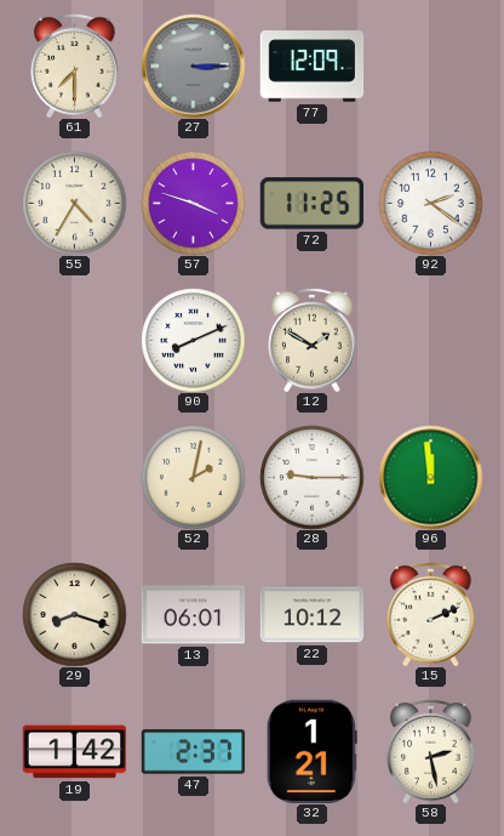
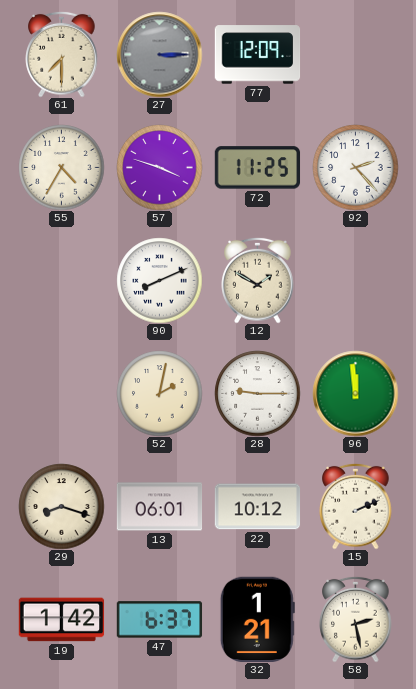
92: 2:21 -> 2:23
47: 2:37 -> 6:37
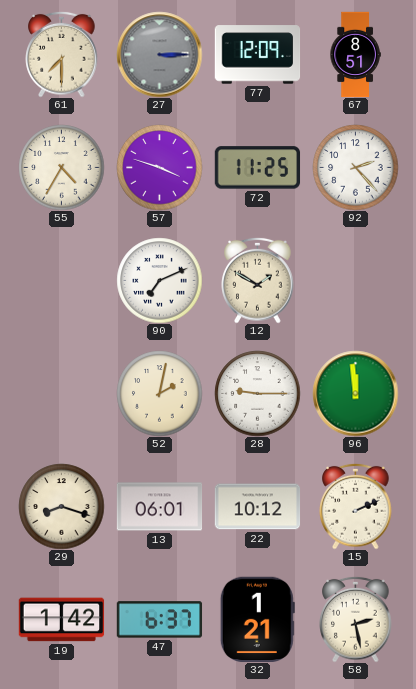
67: none -> 8:51
90: 8:11 -> 7:11
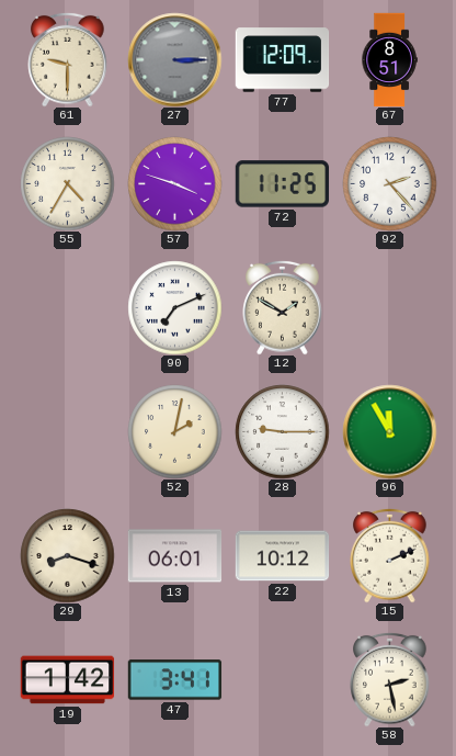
61: 7:30 -> 9:30
96: 11:59 -> 11:55
47: 6:37 -> 3:41
32: 1:21 -> none
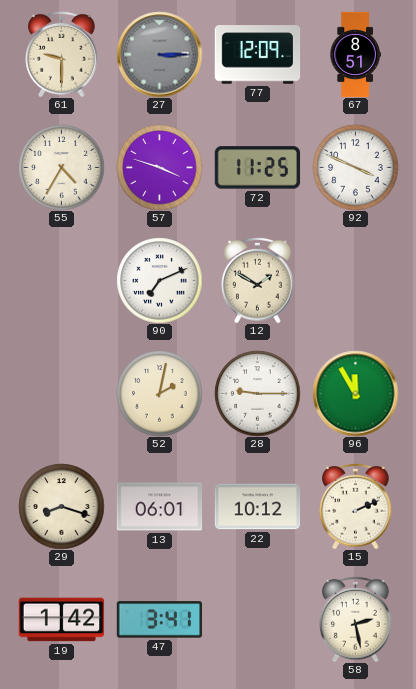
92: 2:23 -> 3:49
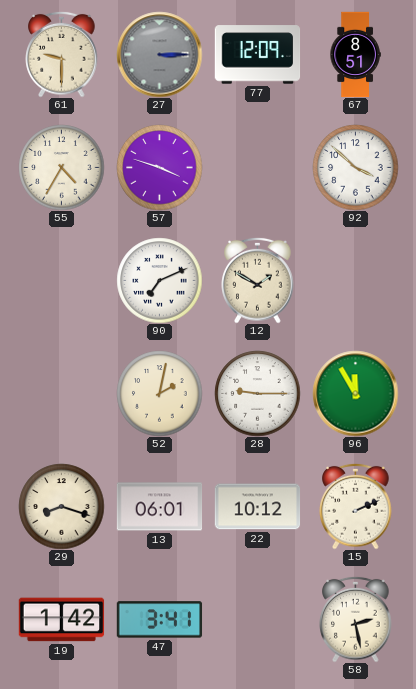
72: 11:25 -> none
92: 3:49 -> 3:52
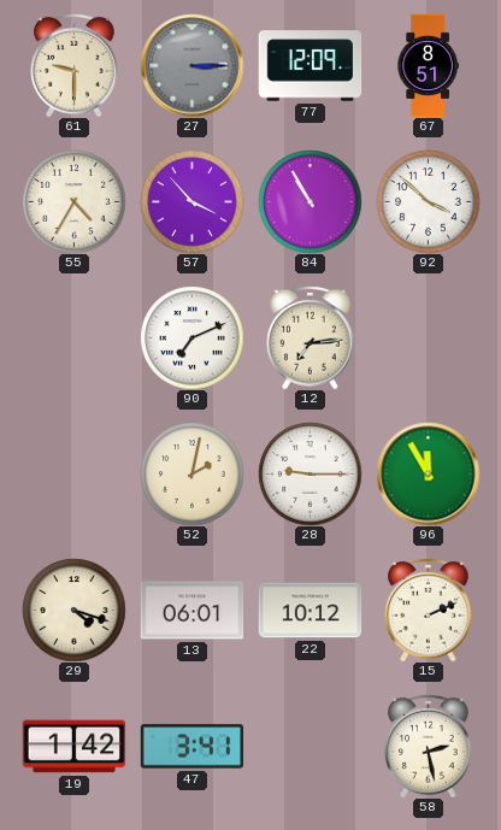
57: 3:48 -> 3:53
84: none -> 10:55
12: 1:50 -> 7:14
29: 8:18 -> 4:18
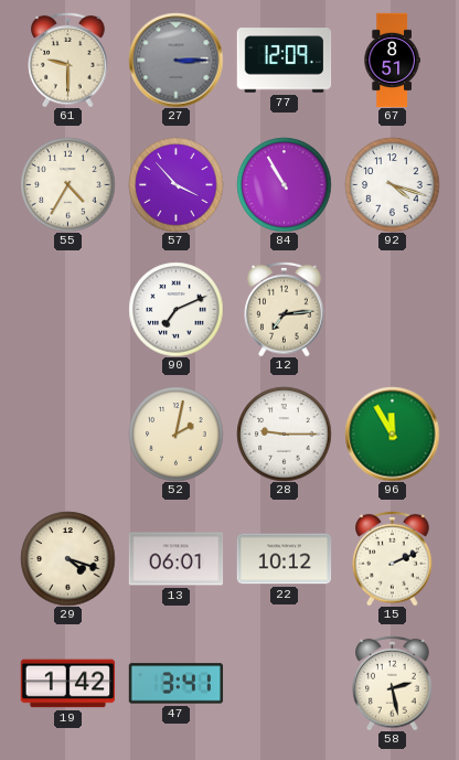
92: 3:52 -> 4:18
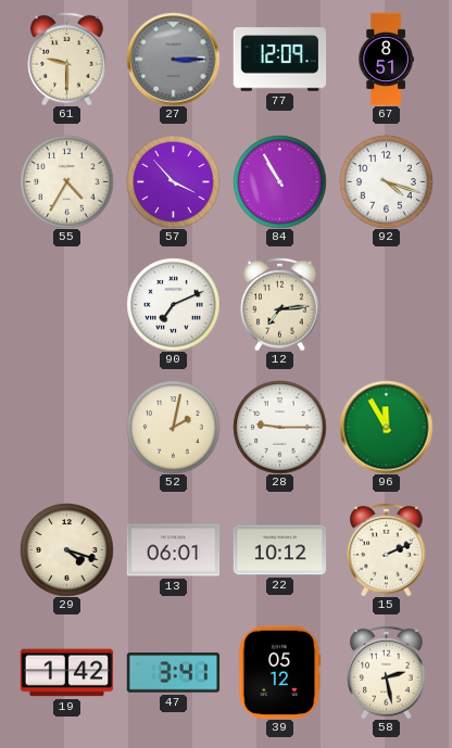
39: none -> 05:12
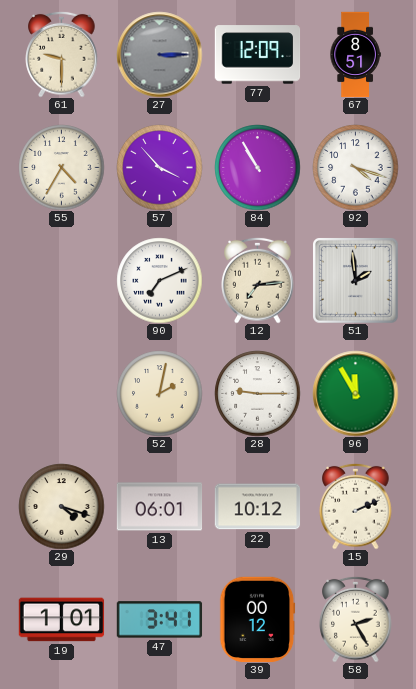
51: none -> 1:59
19: 1:42 -> 1:01
39: 05:12 -> 00:12
58: 2:28 -> 2:25
